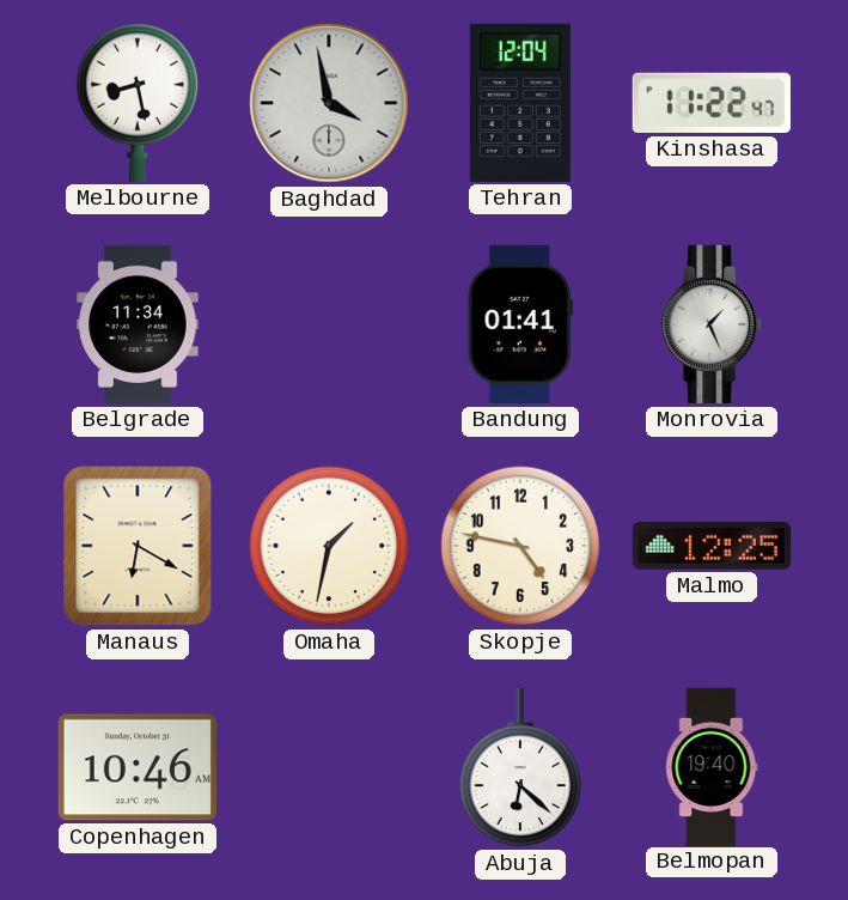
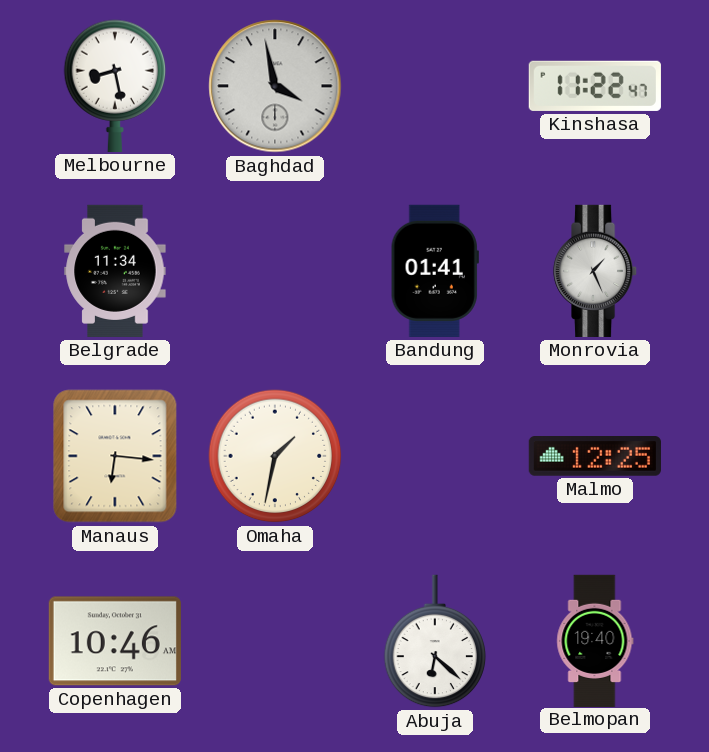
Tehran: 12:04 -> none
Manaus: 6:20 -> 6:16
Skopje: 4:47 -> none
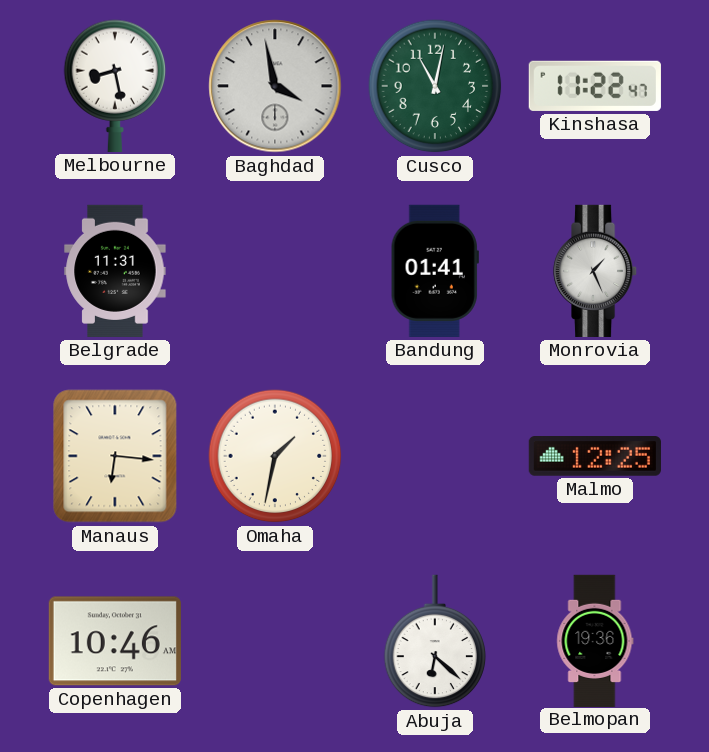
Cusco: none -> 11:02
Belgrade: 11:34 -> 11:31
Belmopan: 19:40 -> 19:36
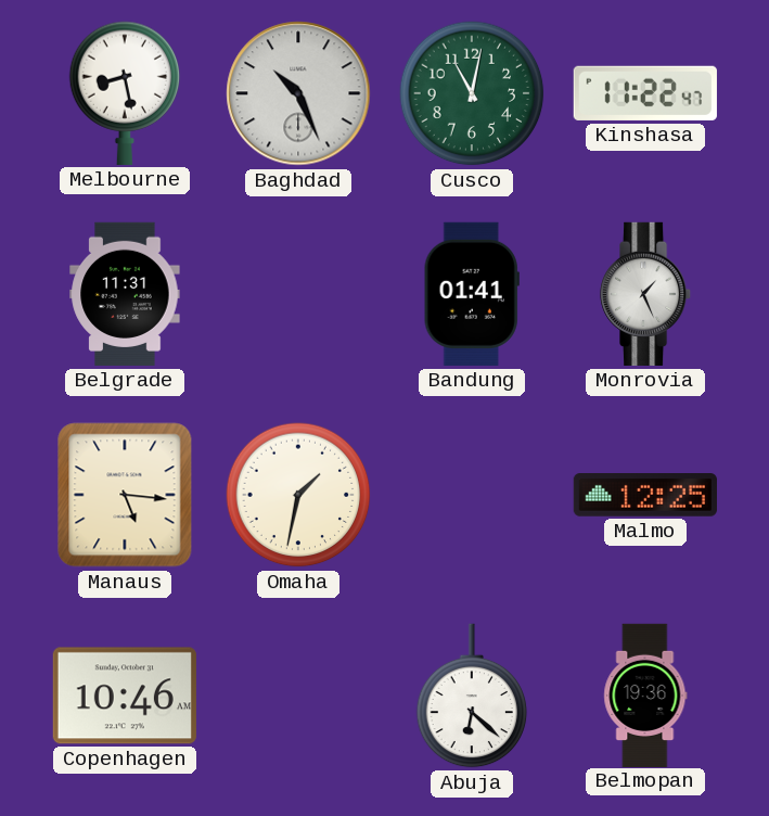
Baghdad: 3:58 -> 10:26
Manaus: 6:16 -> 5:16
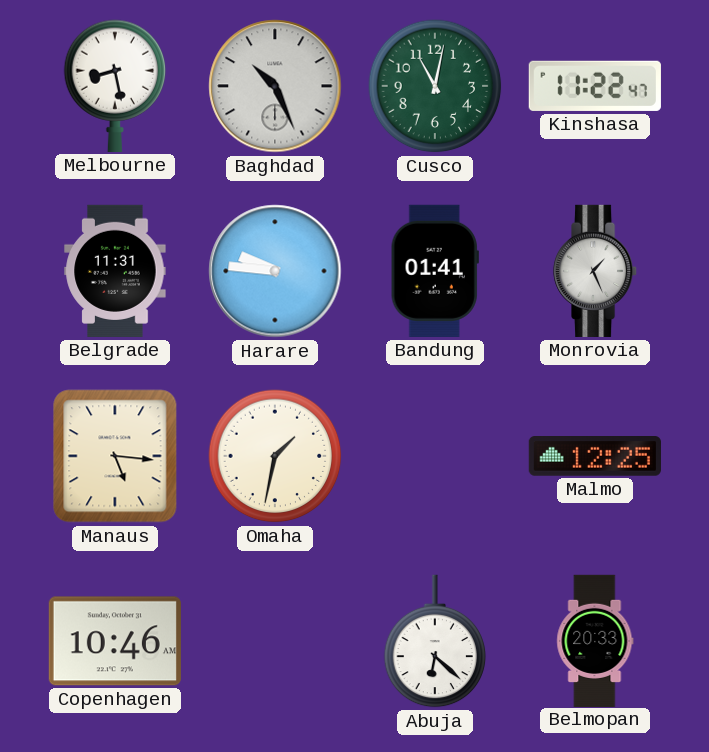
Harare: none -> 9:46
Belmopan: 19:36 -> 20:33
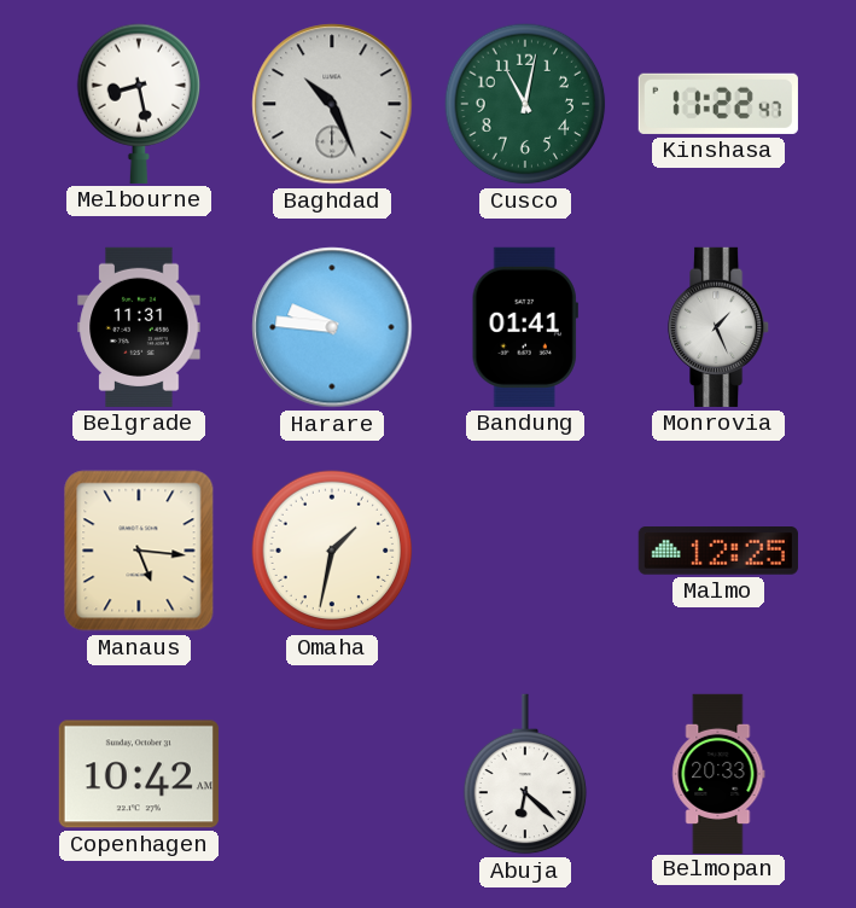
Copenhagen: 10:46 -> 10:42
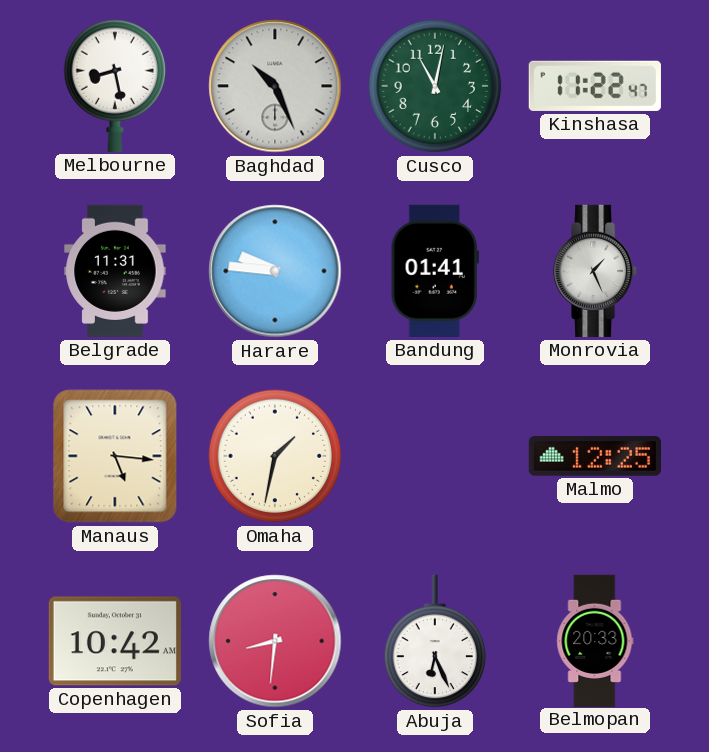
Sofia: none -> 8:31
Abuja: 6:22 -> 6:26
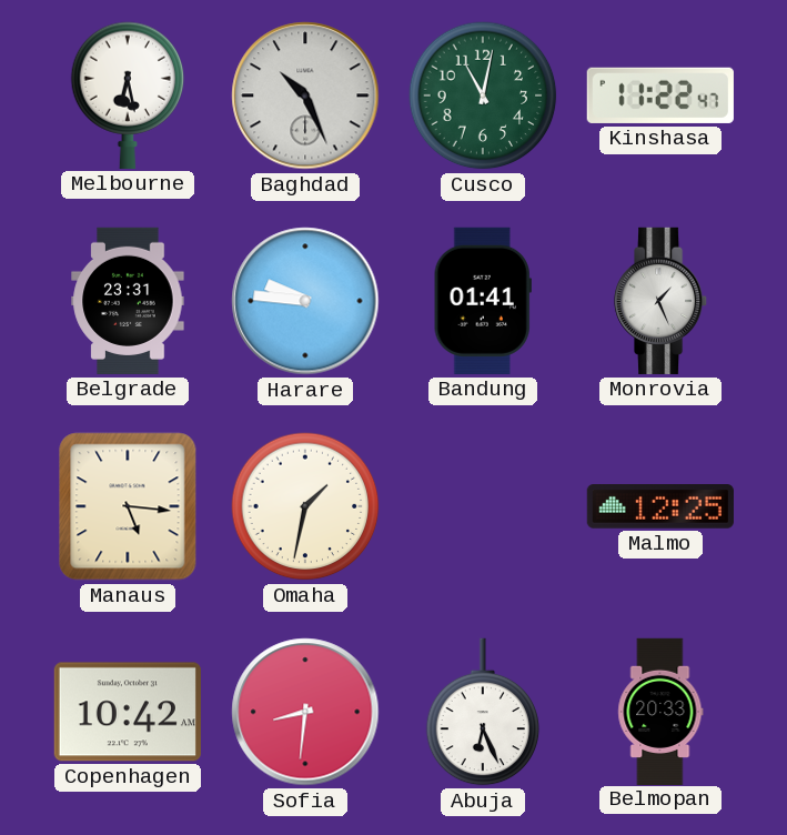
Melbourne: 8:28 -> 6:28
Belgrade: 11:31 -> 23:31
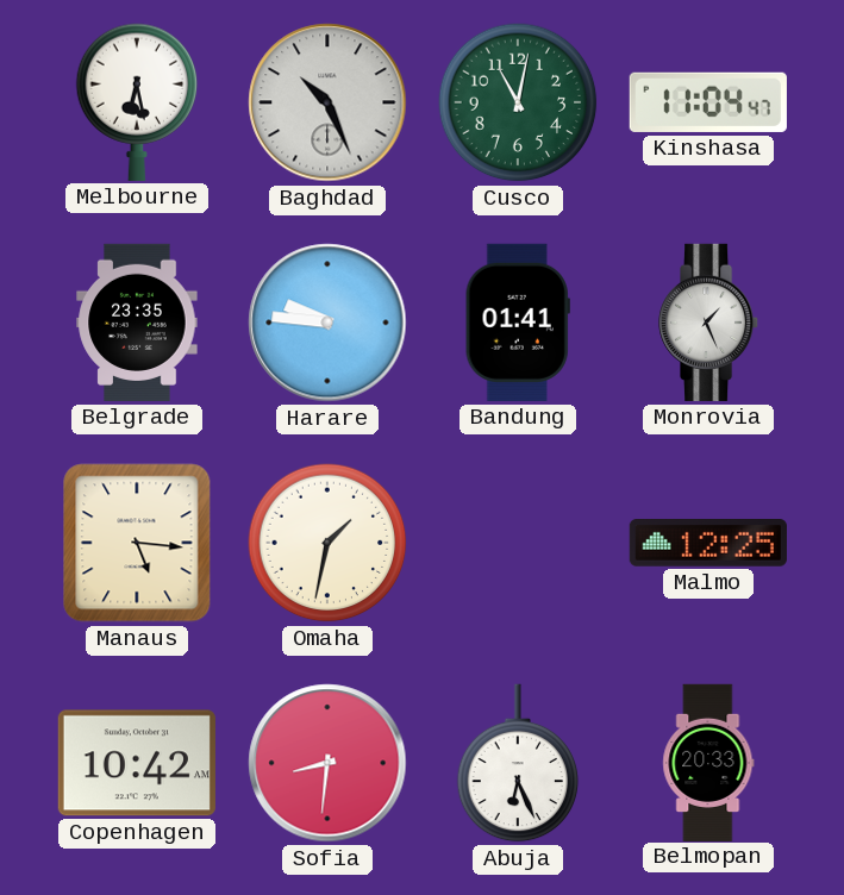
Kinshasa: 11:22 -> 11:04
Belgrade: 23:31 -> 23:35
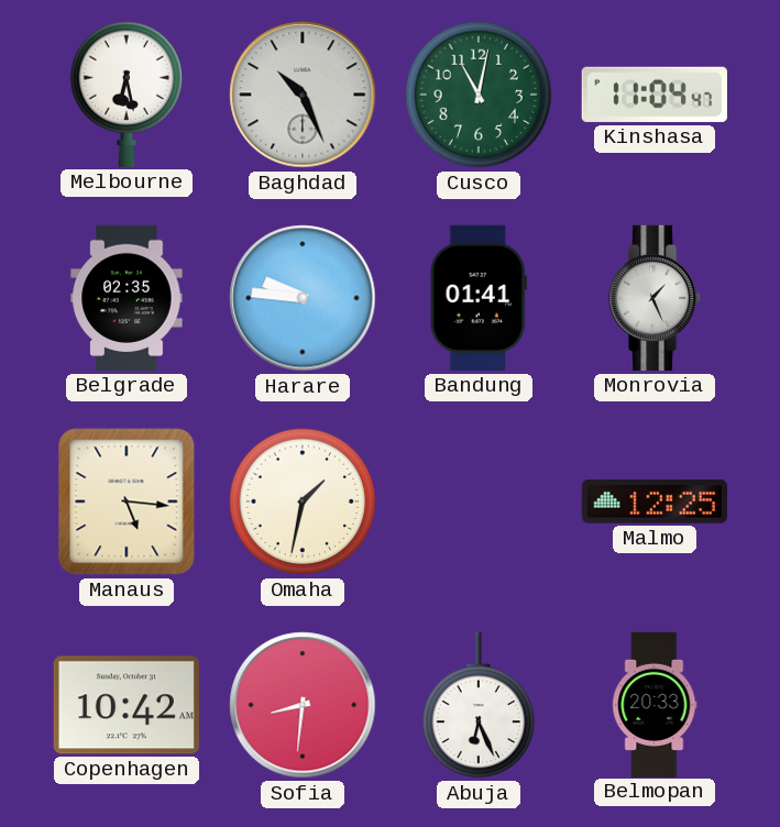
Belgrade: 23:35 -> 02:35
